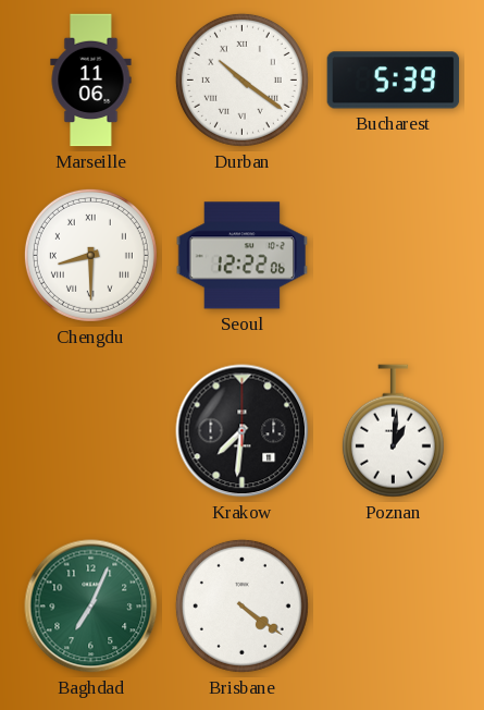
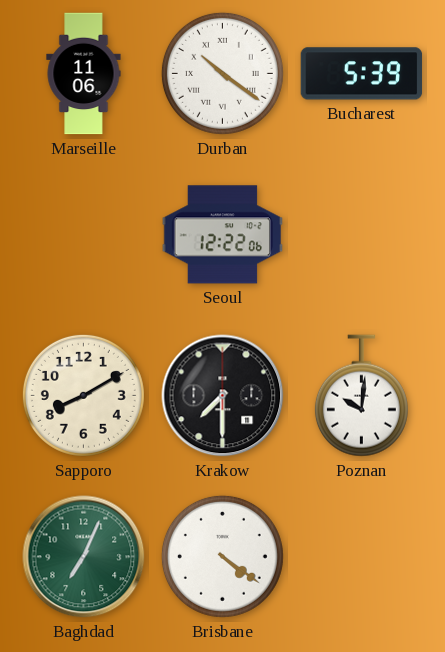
Chengdu: 8:30 -> none
Sapporo: none -> 8:10
Krakow: 7:31 -> 7:30
Poznan: 1:01 -> 10:01
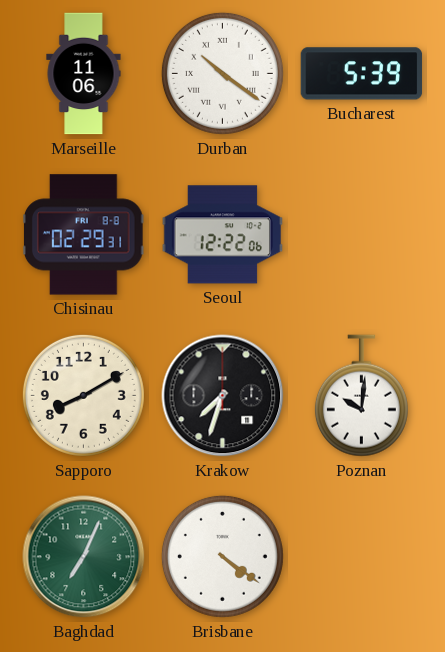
Chisinau: none -> 02:29
Krakow: 7:30 -> 7:33
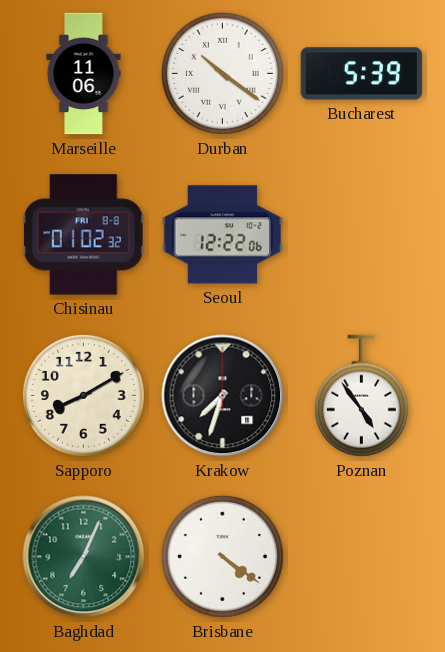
Chisinau: 02:29 -> 01:02
Poznan: 10:01 -> 4:54
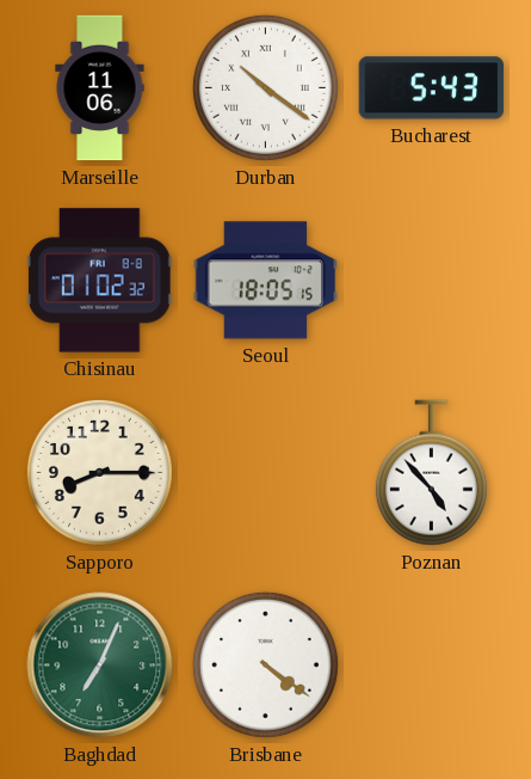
Bucharest: 5:39 -> 5:43
Seoul: 12:22 -> 18:05
Sapporo: 8:10 -> 8:15
Krakow: 7:33 -> none
Poznan: 4:54 -> 4:53
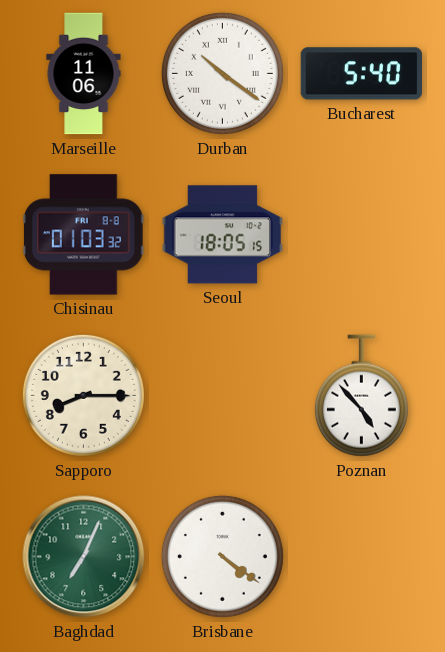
Bucharest: 5:43 -> 5:40
Chisinau: 01:02 -> 01:03
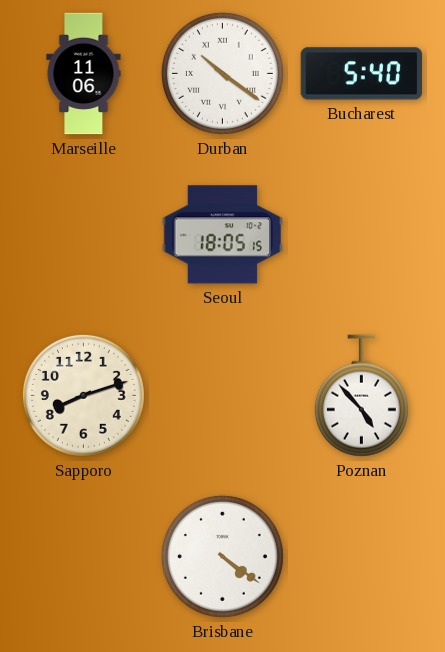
Chisinau: 01:03 -> none
Sapporo: 8:15 -> 8:12
Baghdad: 7:04 -> none
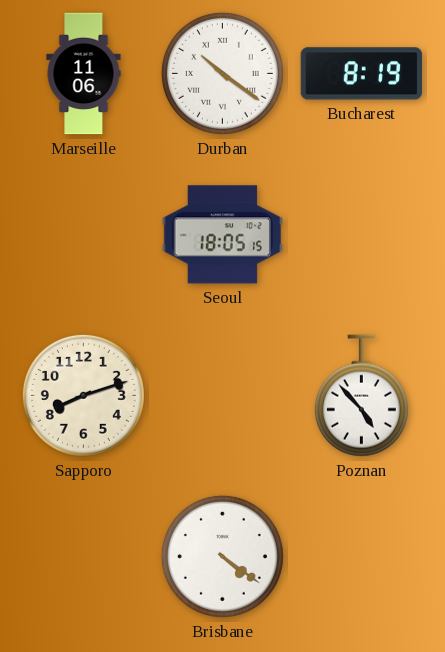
Bucharest: 5:40 -> 8:19
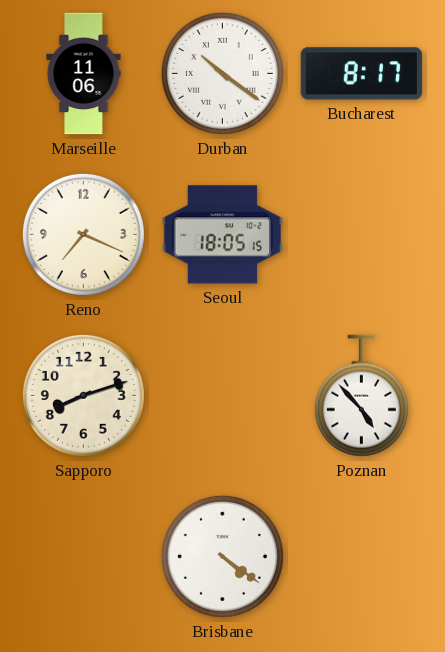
Bucharest: 8:19 -> 8:17
Reno: none -> 7:19
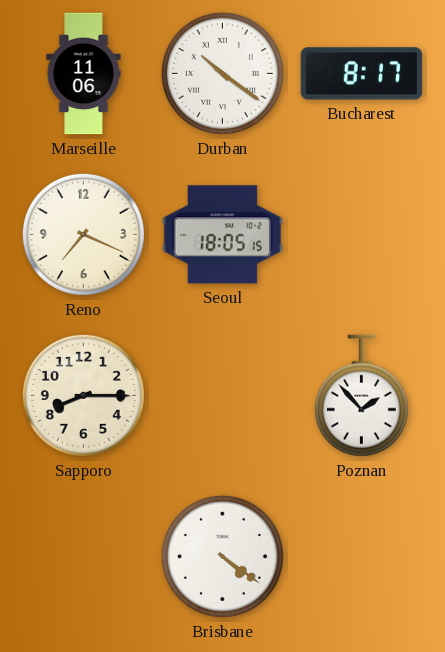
Sapporo: 8:12 -> 8:15
Poznan: 4:53 -> 1:53
